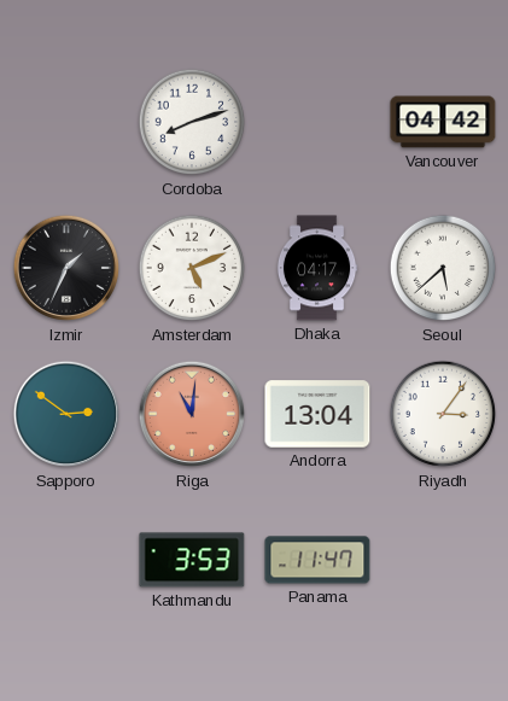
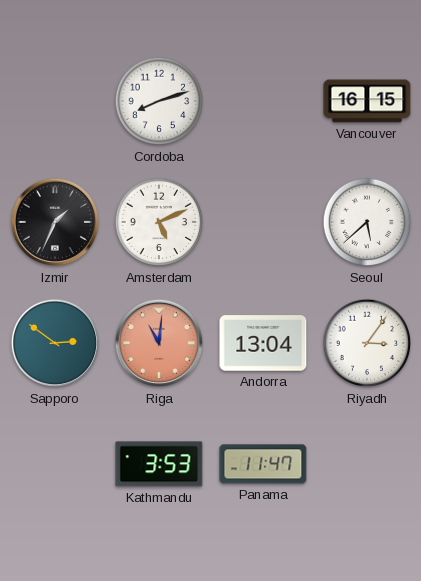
Vancouver: 04:42 -> 16:15
Dhaka: 04:17 -> none
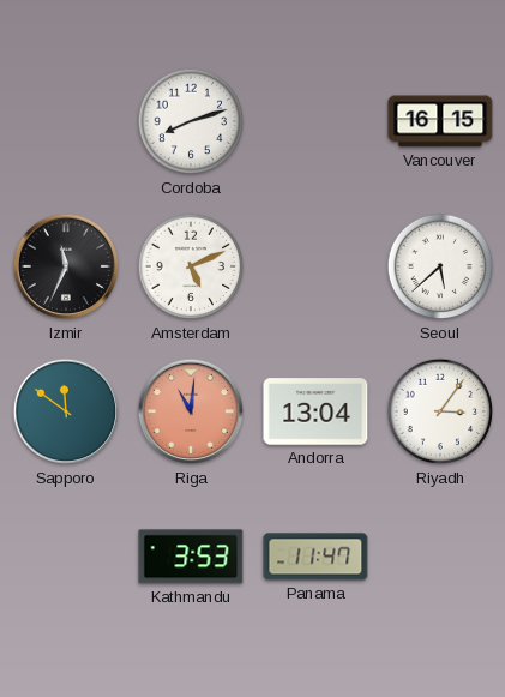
Izmir: 1:34 -> 11:34
Sapporo: 2:51 -> 11:51
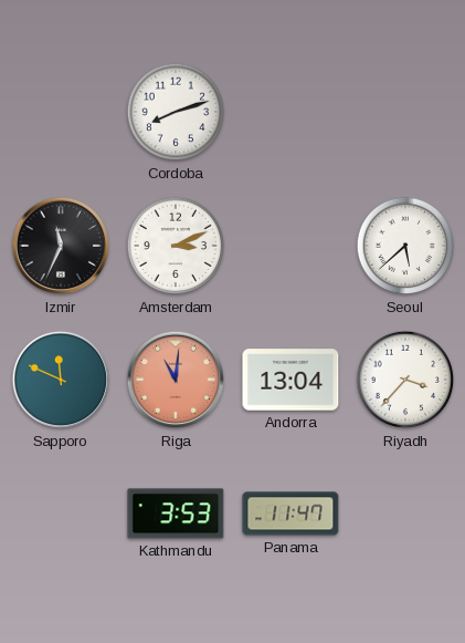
Vancouver: 16:15 -> none
Amsterdam: 5:11 -> 3:11
Sapporo: 11:51 -> 11:49
Riyadh: 3:06 -> 3:37
